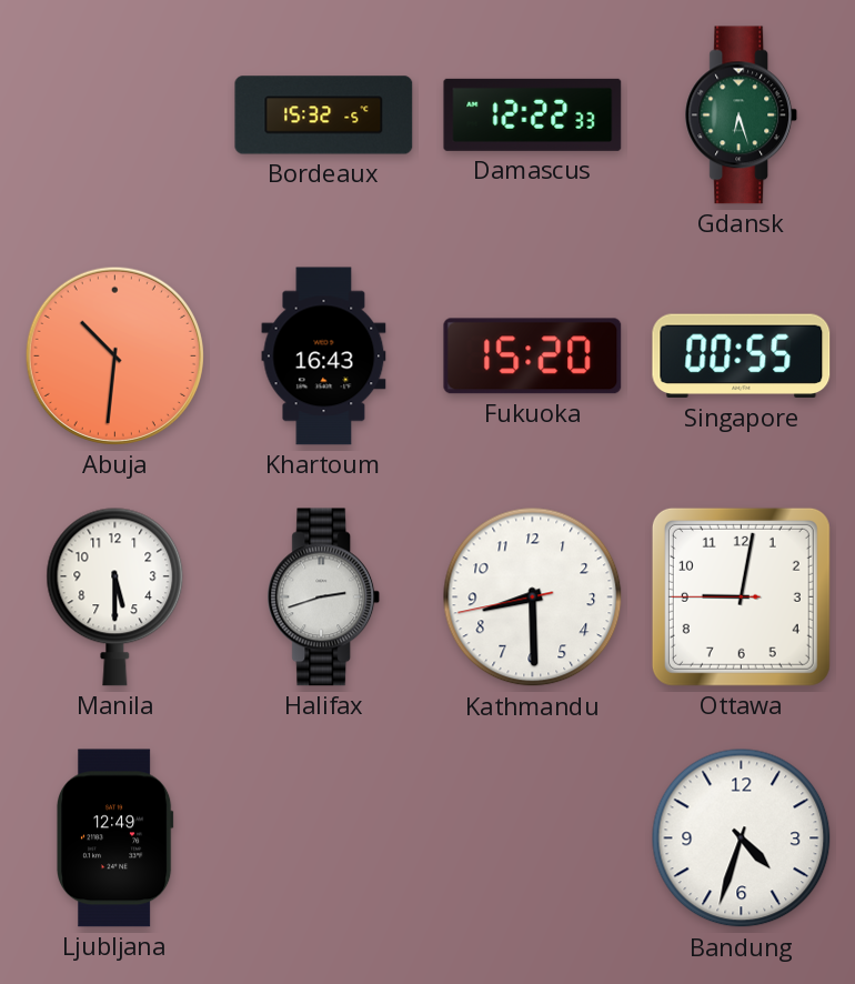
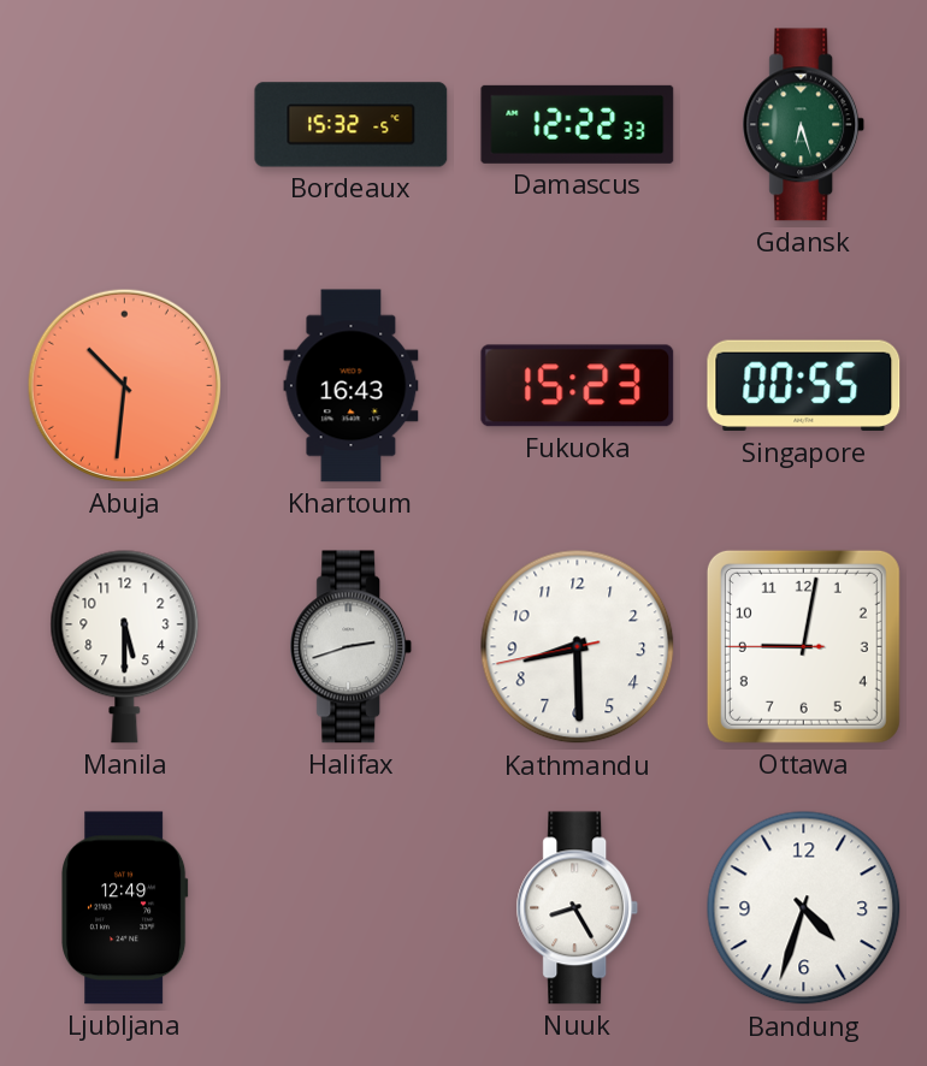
Fukuoka: 15:20 -> 15:23
Nuuk: none -> 8:25
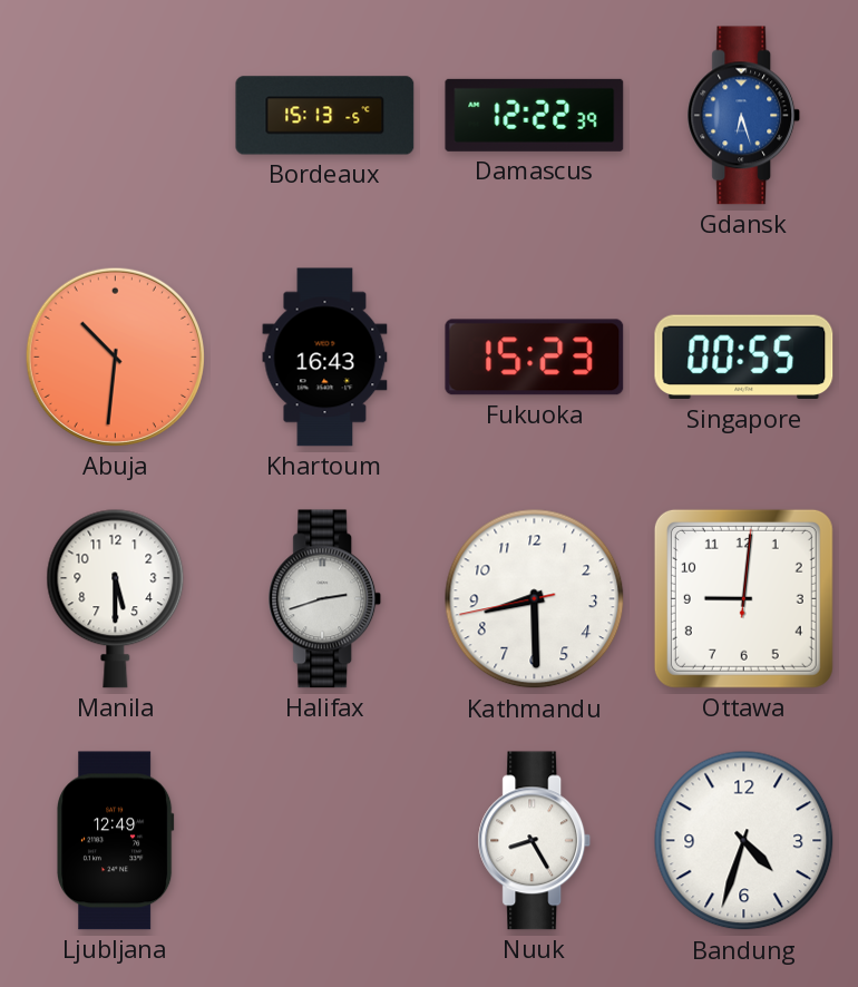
Bordeaux: 15:32 -> 15:13
Damascus: 12:22:33 -> 12:22:39
Gdansk dial: green -> blue
Ottawa: 9:01:45 -> 9:01:01
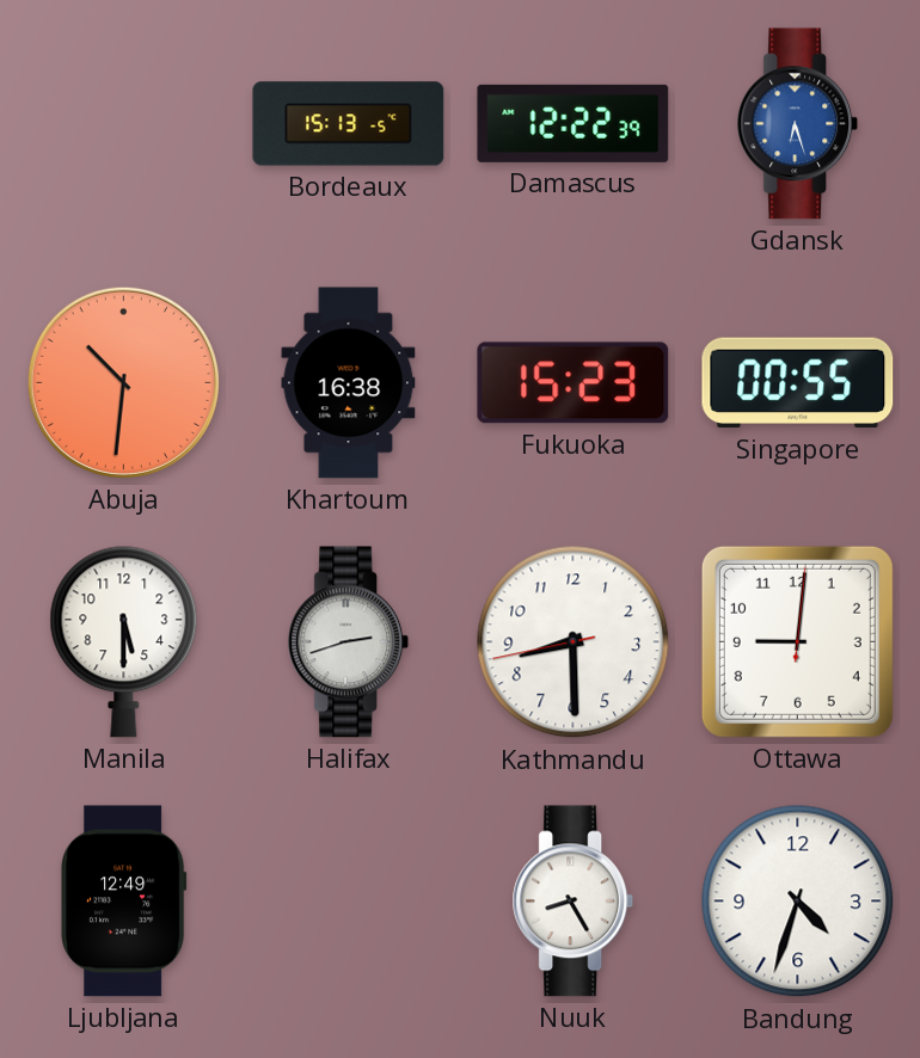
Khartoum: 16:43 -> 16:38
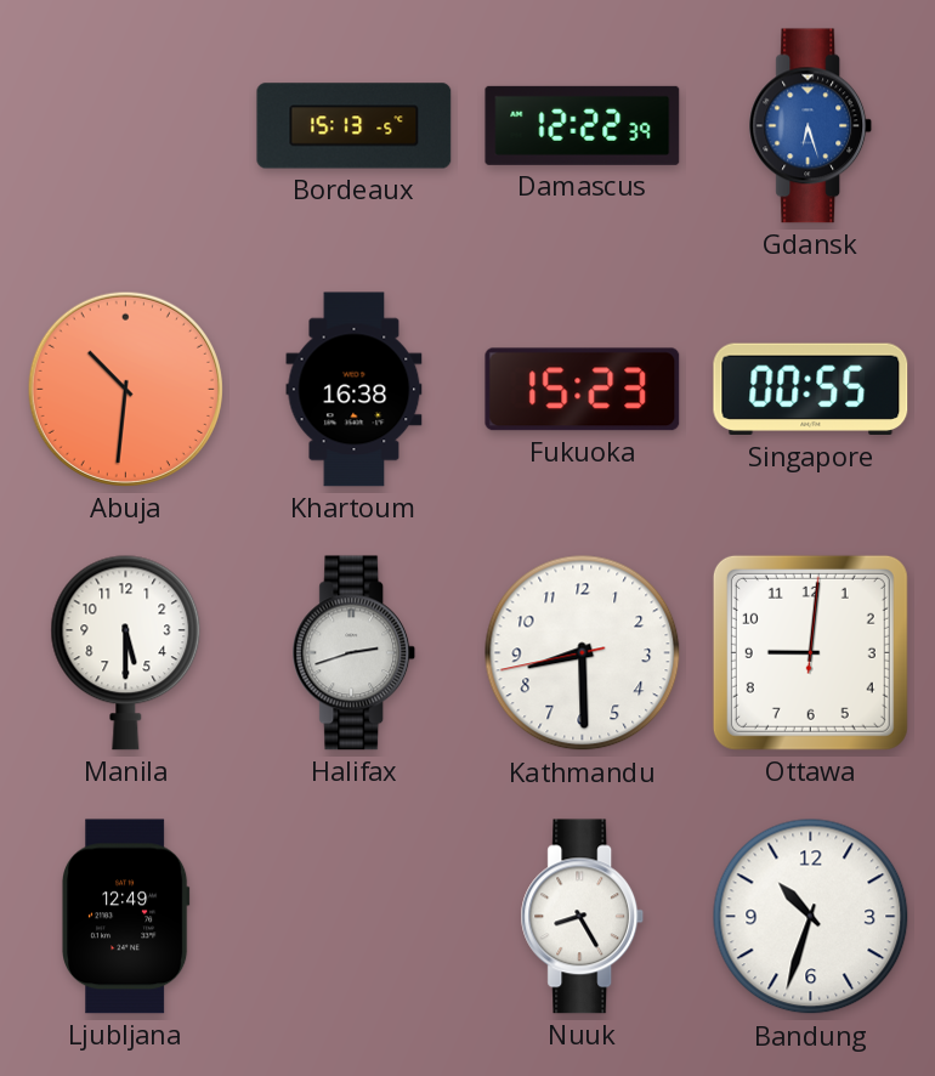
Bandung: 4:33 -> 10:33
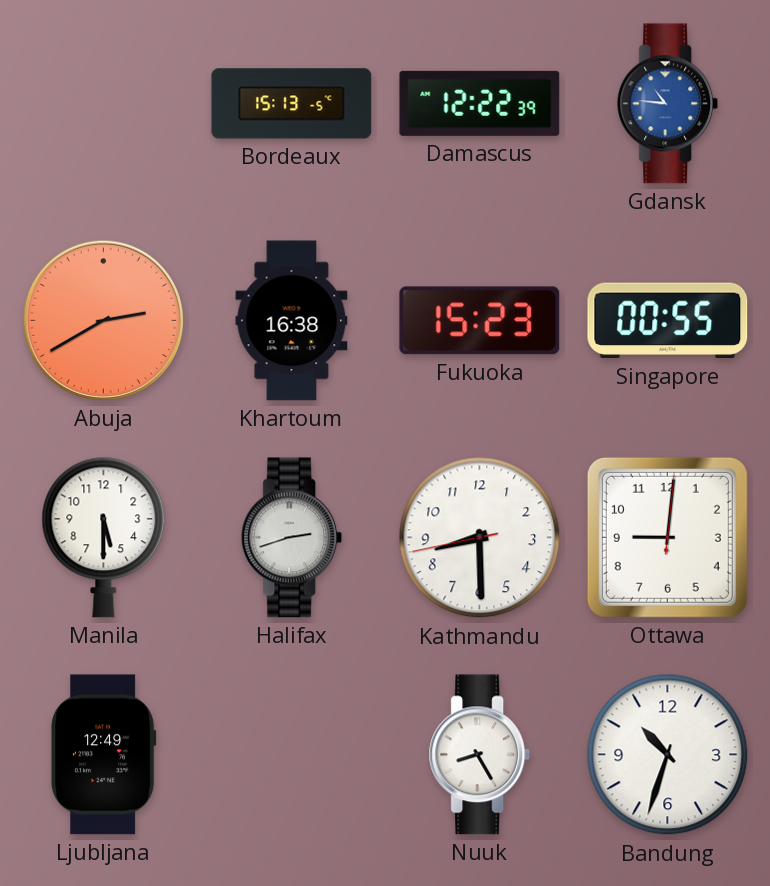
Gdansk: 6:27 -> 10:46
Abuja: 10:31 -> 2:40
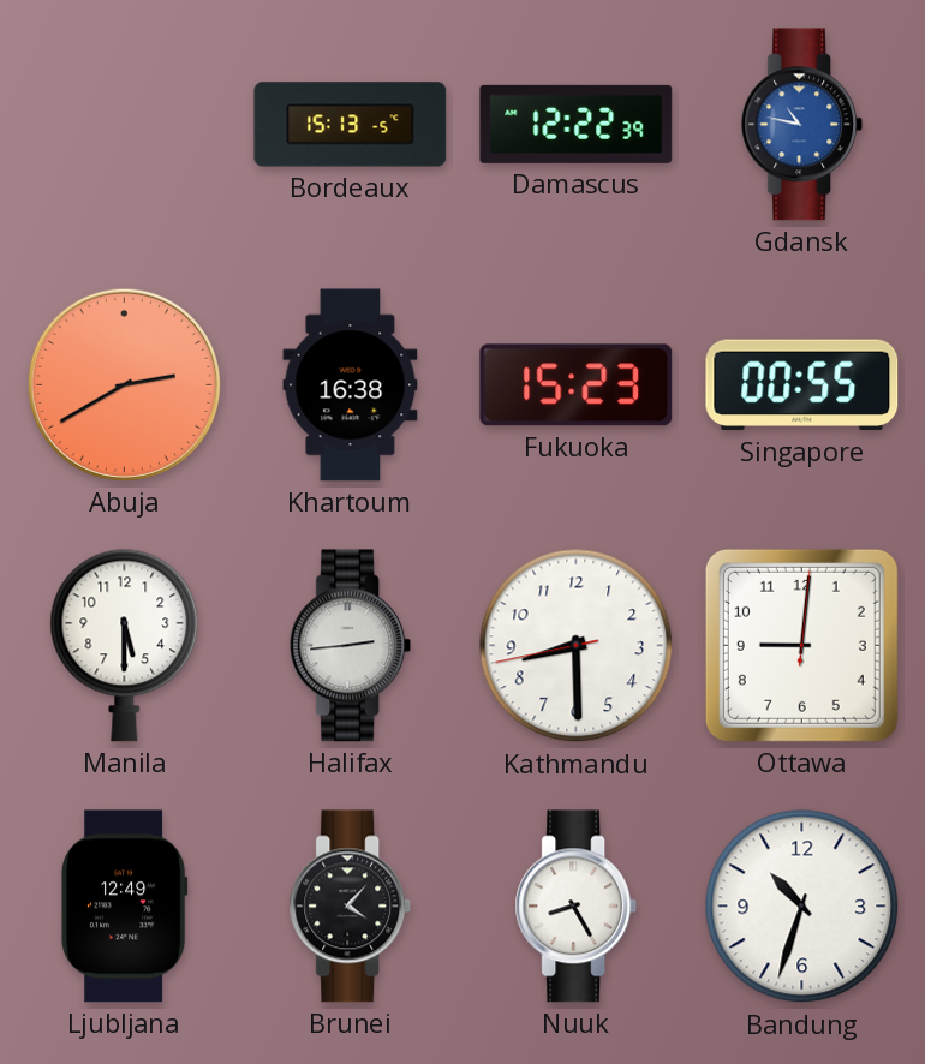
Gdansk: 10:46 -> 10:47
Halifax: 2:42 -> 2:44
Brunei: none -> 4:07
